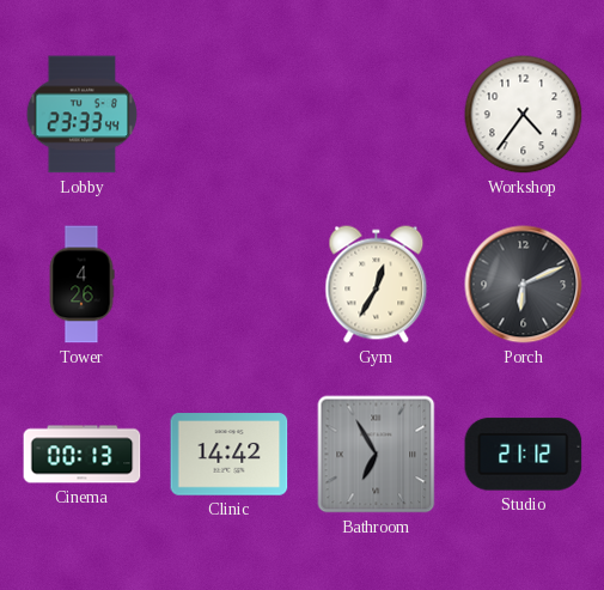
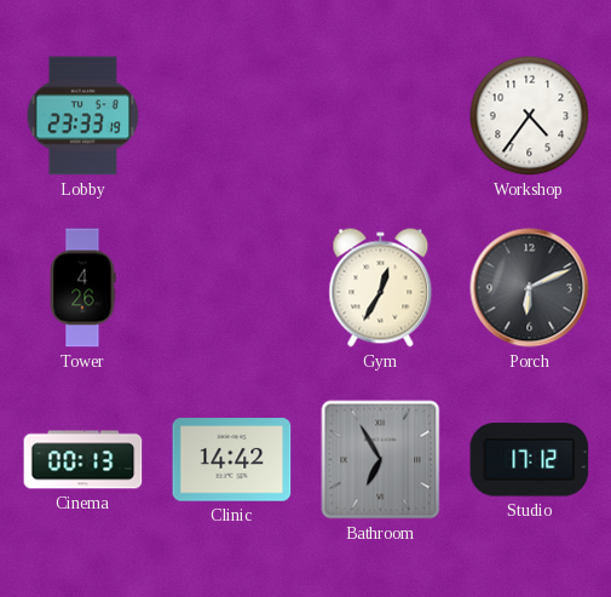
Lobby: 23:33:44 -> 23:33:19
Studio: 21:12 -> 17:12
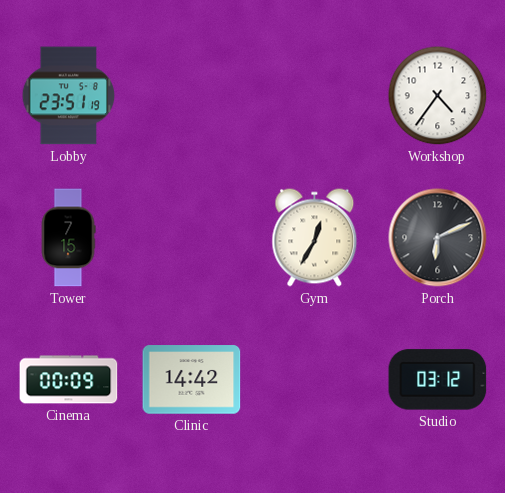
Lobby: 23:33 -> 23:51
Tower: 4:26 -> 7:15
Cinema: 00:13 -> 00:09
Bathroom: 6:55 -> none
Studio: 17:12 -> 03:12
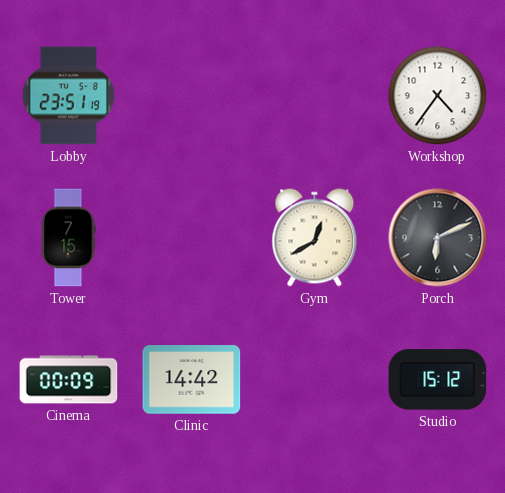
Gym: 12:35 -> 12:40
Studio: 03:12 -> 15:12
